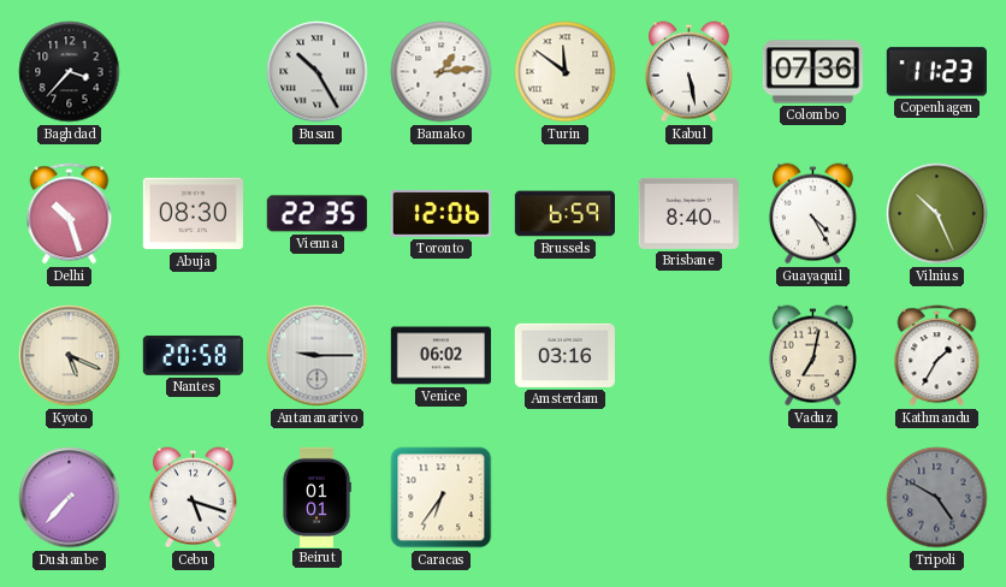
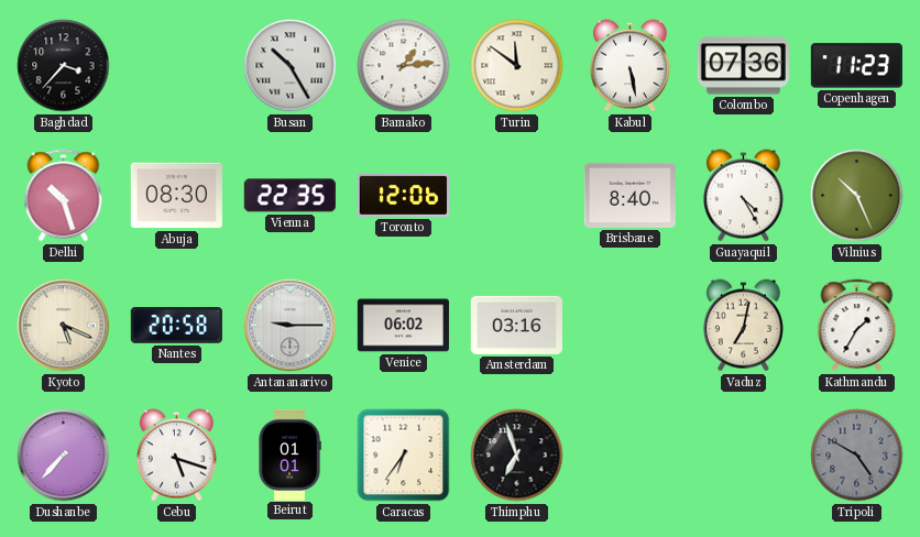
Brussels: 6:59 -> none
Thimphu: none -> 6:57
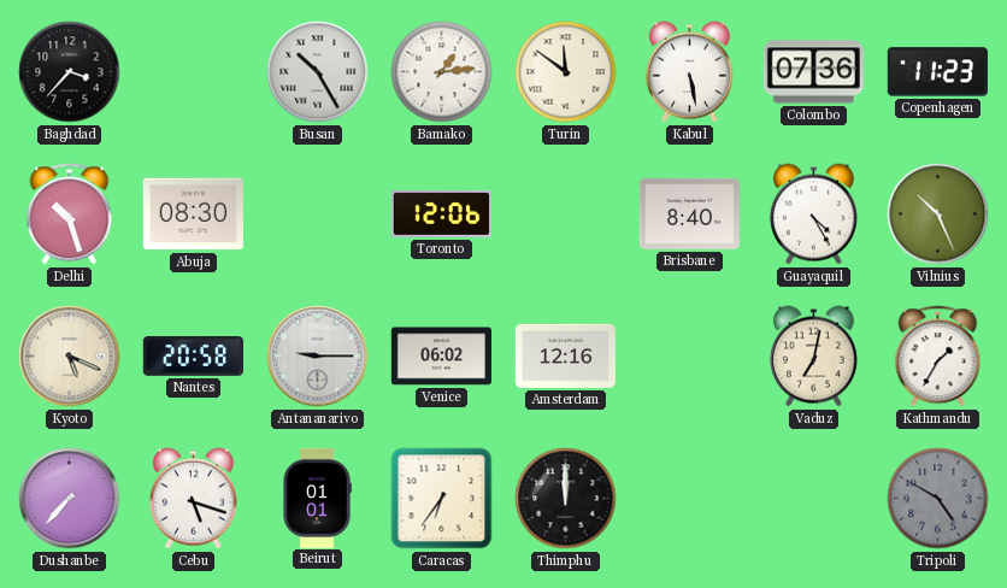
Vienna: 22:35 -> none
Amsterdam: 03:16 -> 12:16
Thimphu: 6:57 -> 12:00
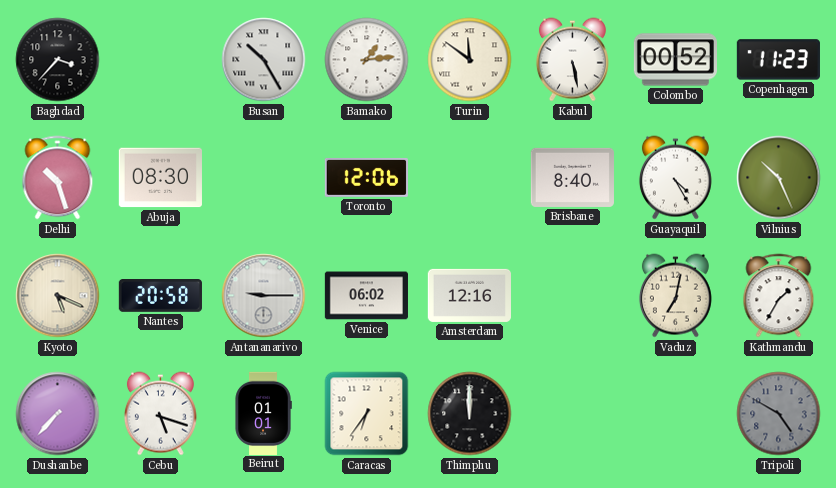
Colombo: 07:36 -> 00:52
